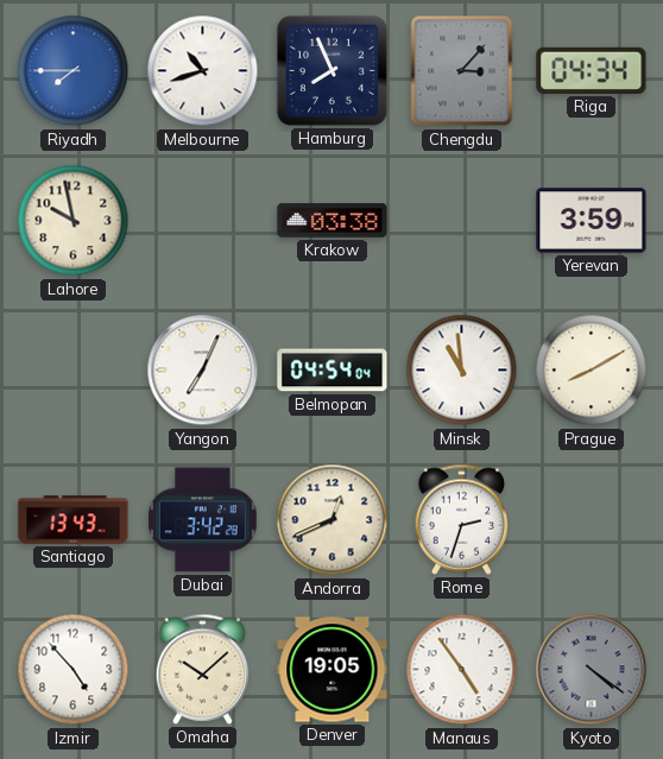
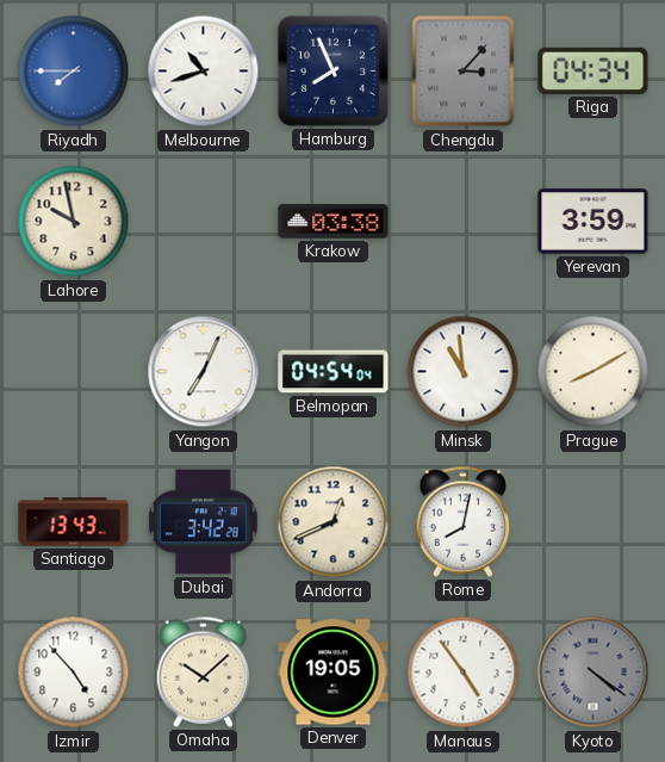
Rome: 2:33 -> 8:02
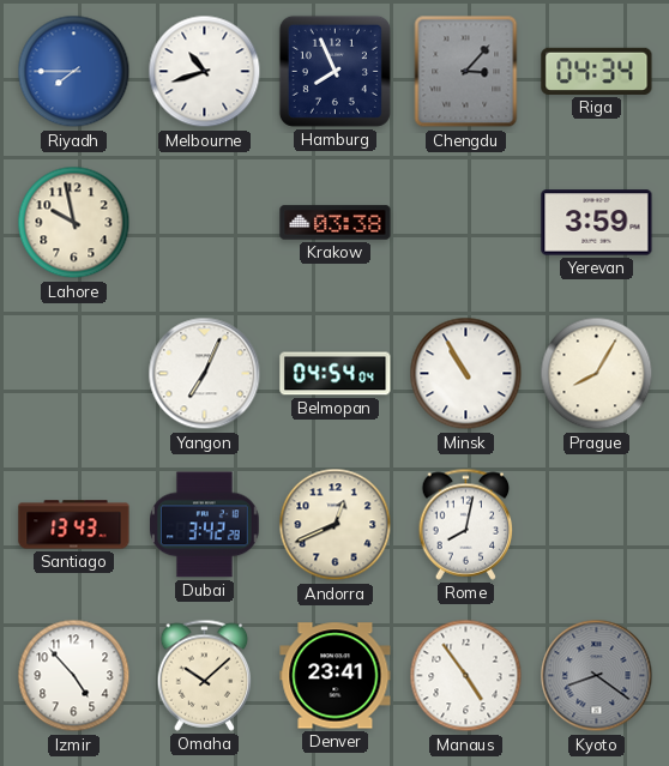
Minsk: 10:59 -> 10:55
Prague: 8:10 -> 8:05
Denver: 19:05 -> 23:41
Kyoto: 4:21 -> 8:21
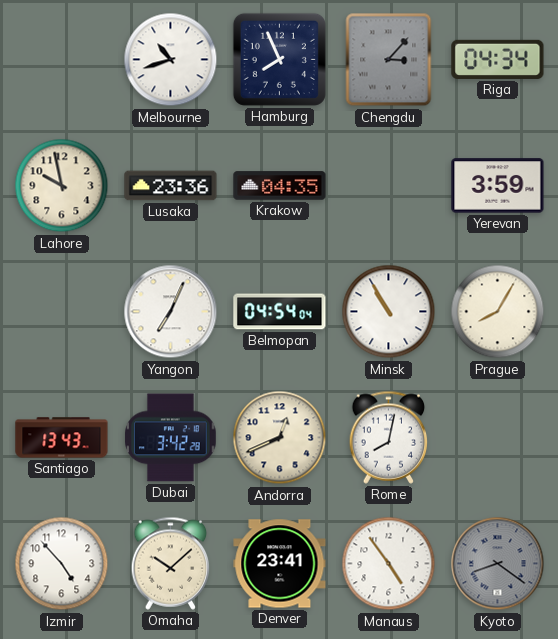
Riyadh: 7:45 -> none
Lusaka: none -> 23:36
Krakow: 03:38 -> 04:35
